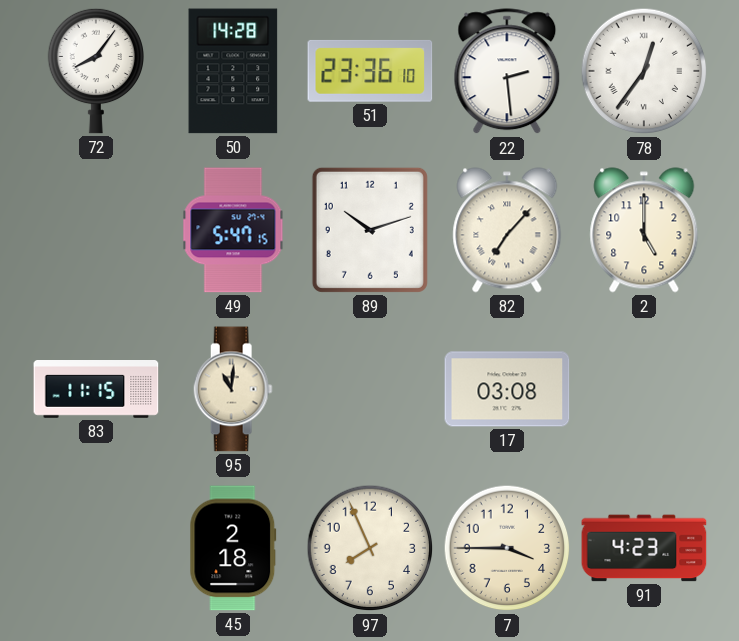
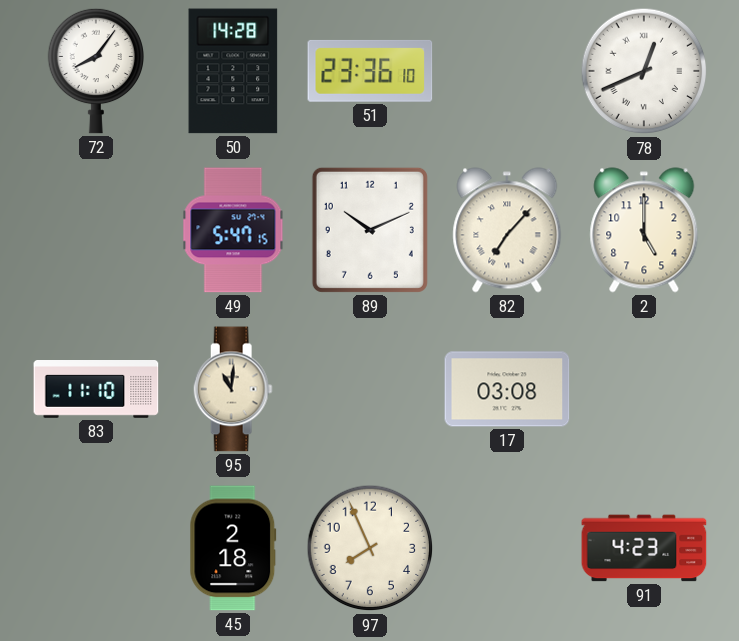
22: 2:29 -> none
78: 12:36 -> 12:41
89: 10:12 -> 10:11
83: 11:15 -> 11:10
7: 3:45 -> none
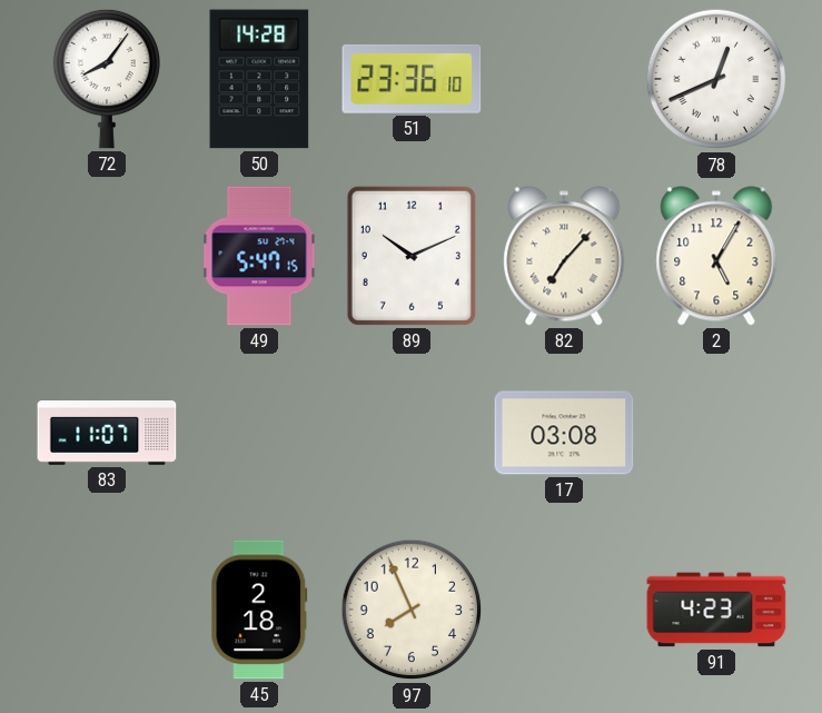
2: 5:00 -> 5:05
83: 11:10 -> 11:07
95: 11:01 -> none
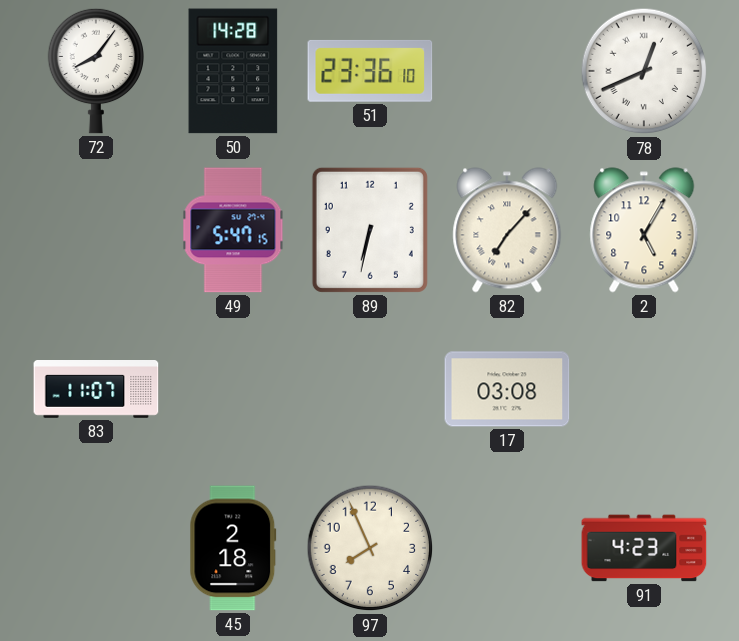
89: 10:11 -> 6:32
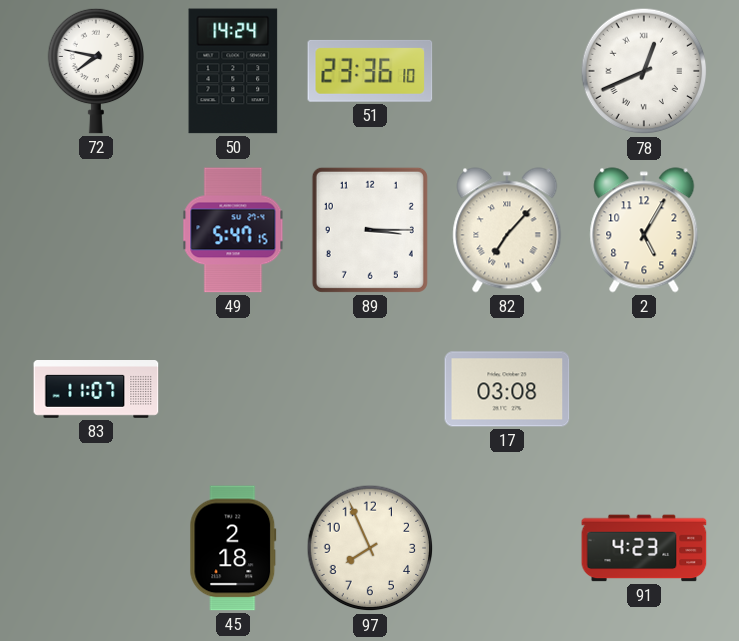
72: 8:06 -> 7:47
50: 14:28 -> 14:24
89: 6:32 -> 3:15
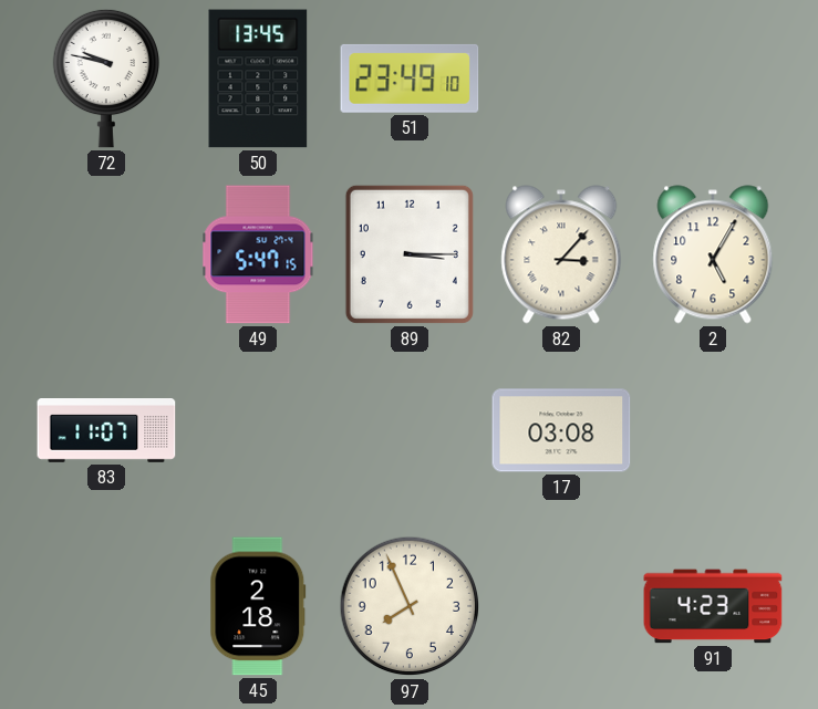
72: 7:47 -> 9:47
50: 14:24 -> 13:45
51: 23:36 -> 23:49
78: 12:41 -> none
82: 7:07 -> 3:07
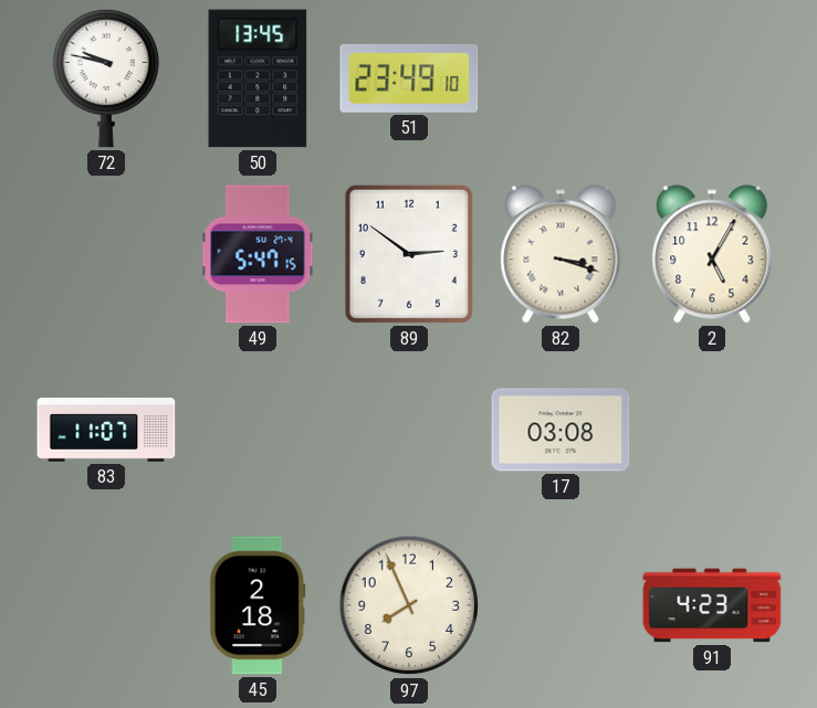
89: 3:15 -> 2:51
82: 3:07 -> 3:18
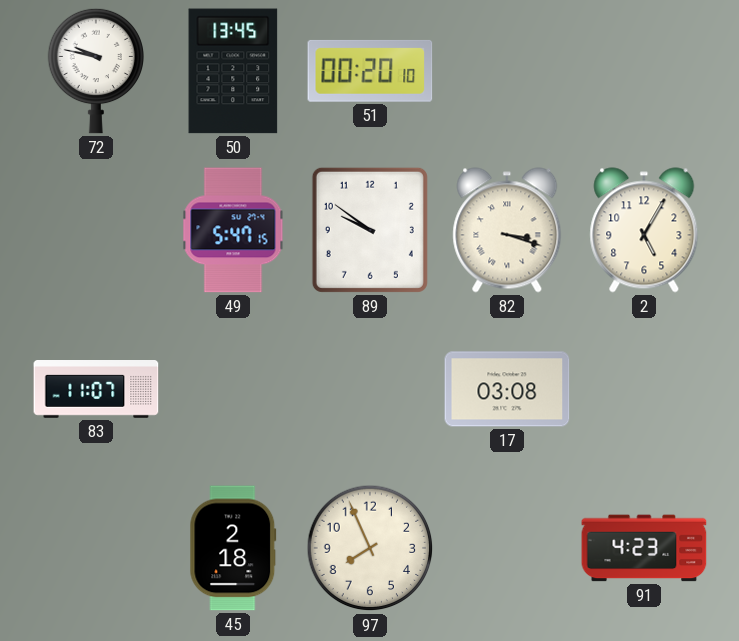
51: 23:49 -> 00:20
89: 2:51 -> 9:51
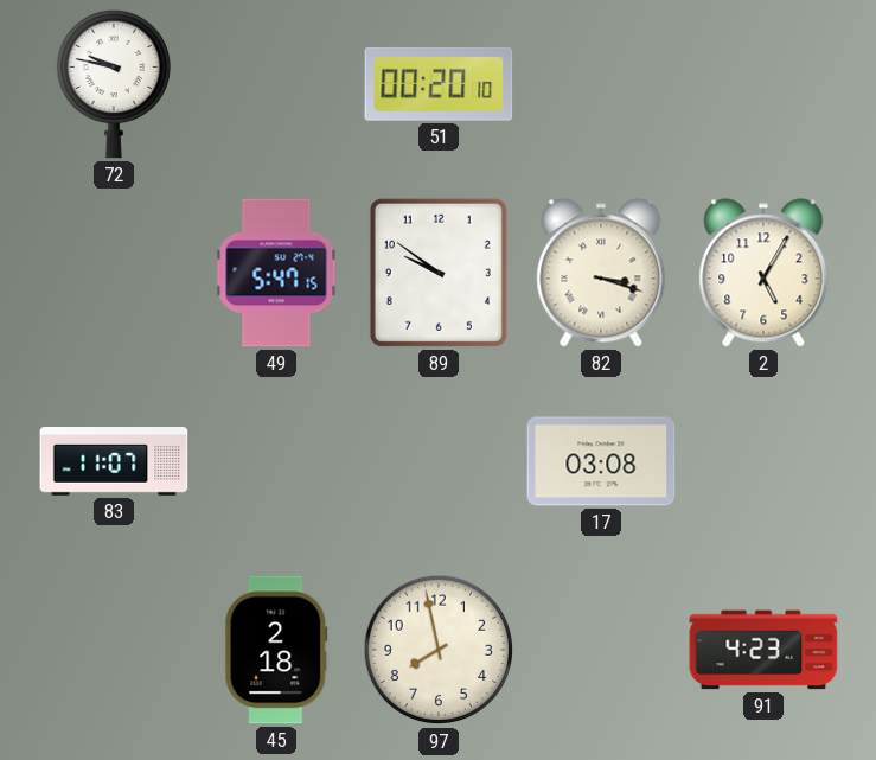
50: 13:45 -> none
97: 7:56 -> 7:58
